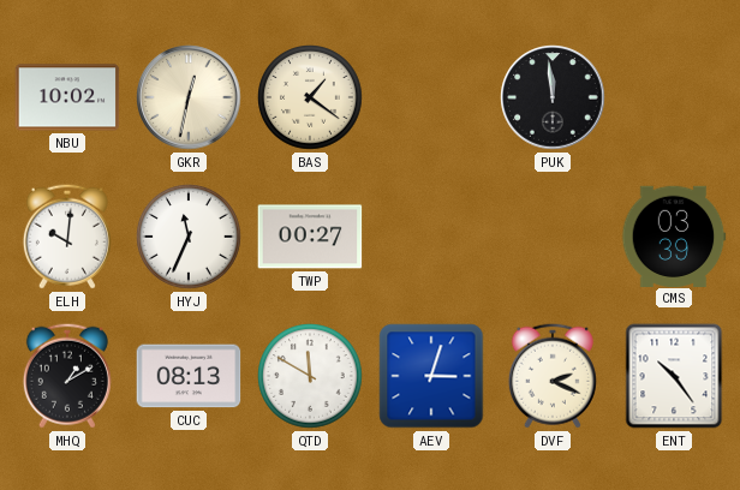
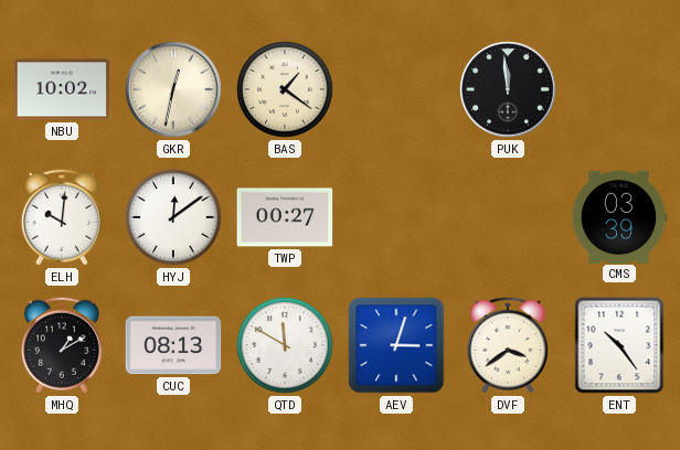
HYJ: 11:34 -> 12:09
DVF: 2:19 -> 3:39
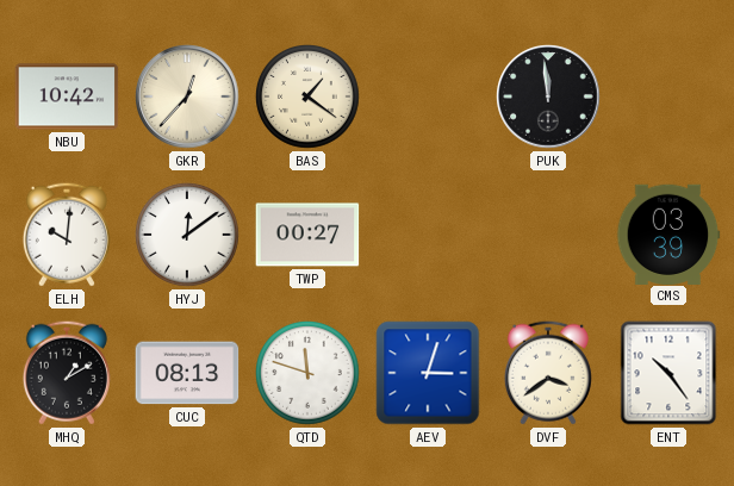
NBU: 10:02 -> 10:42
GKR: 12:32 -> 12:37
QTD: 11:50 -> 11:48
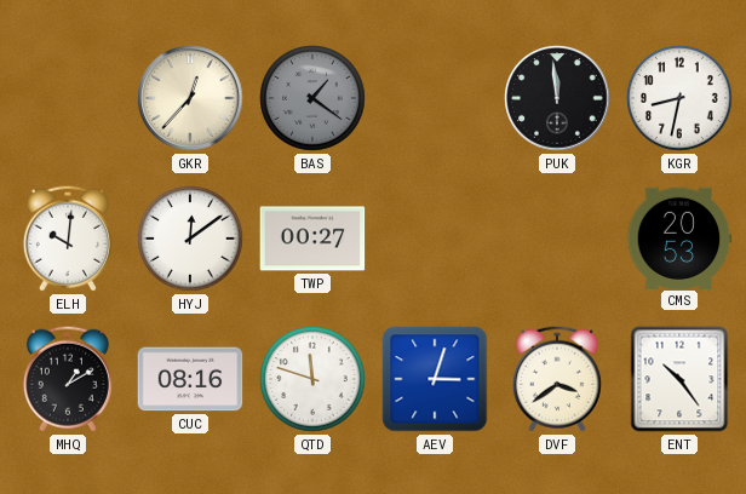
NBU: 10:42 -> none
BAS dial: cream -> grey
KGR: none -> 8:32
CMS: 03:39 -> 20:53
CUC: 08:13 -> 08:16
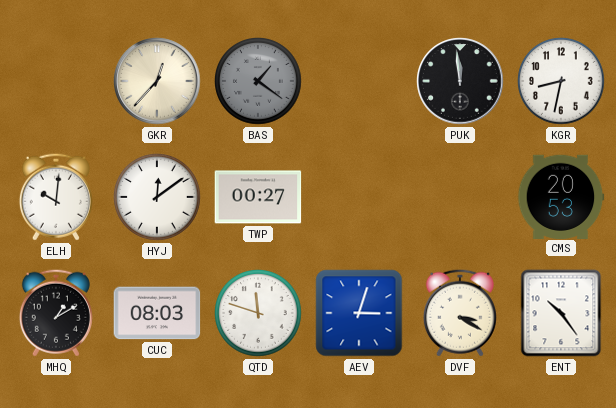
CUC: 08:16 -> 08:03
DVF: 3:39 -> 3:20
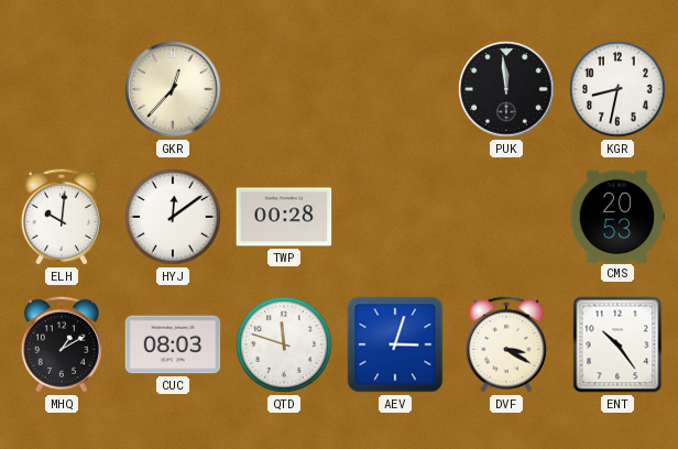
BAS: 1:21 -> none
TWP: 00:27 -> 00:28
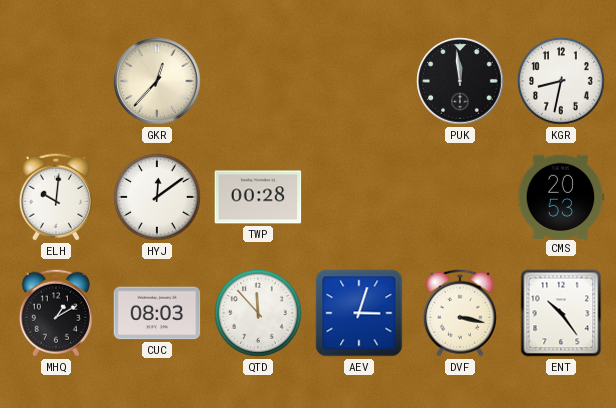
QTD: 11:48 -> 11:53
DVF: 3:20 -> 3:17
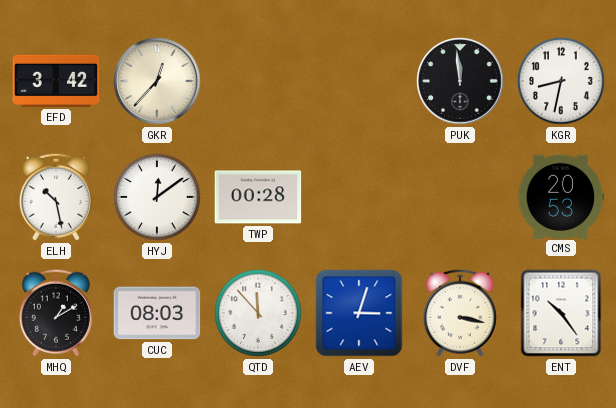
EFD: none -> 3:42
ELH: 10:01 -> 10:28
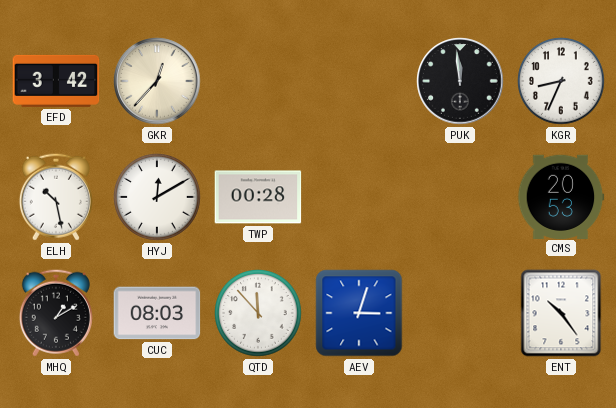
KGR: 8:32 -> 8:34
HYJ: 12:09 -> 12:10
DVF: 3:17 -> none
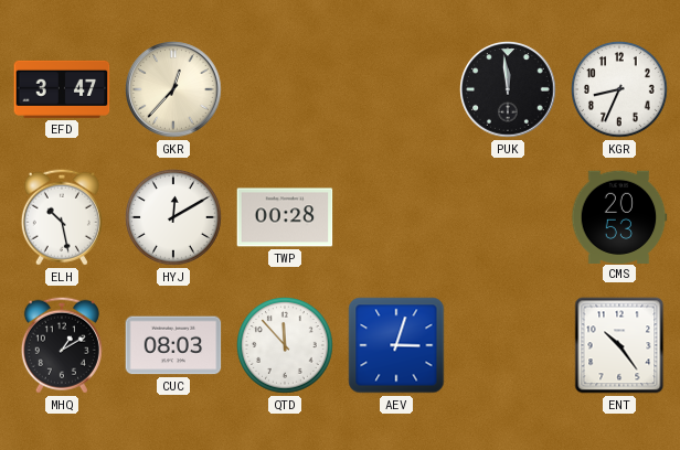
EFD: 3:42 -> 3:47
